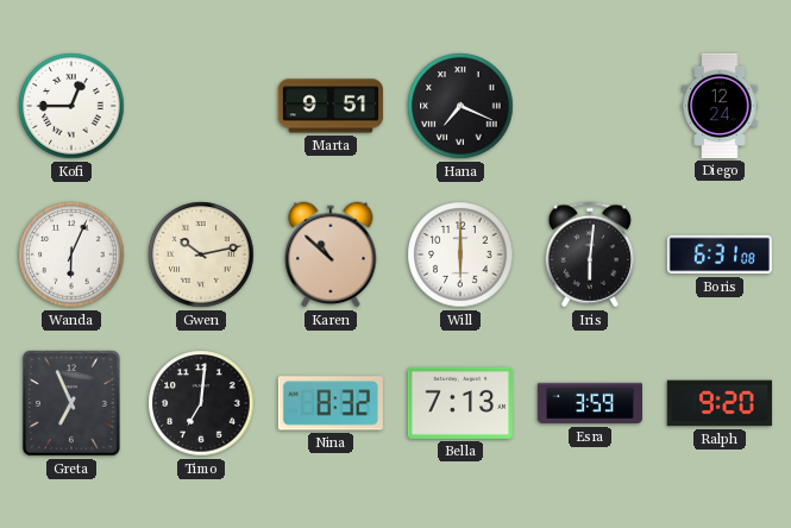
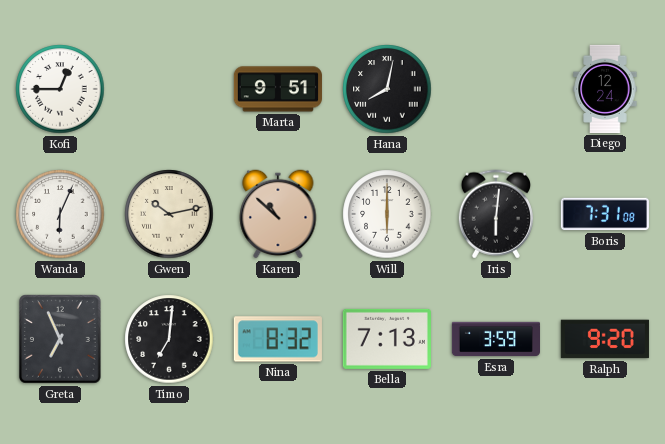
Hana: 7:19 -> 8:02
Boris: 6:31 -> 7:31
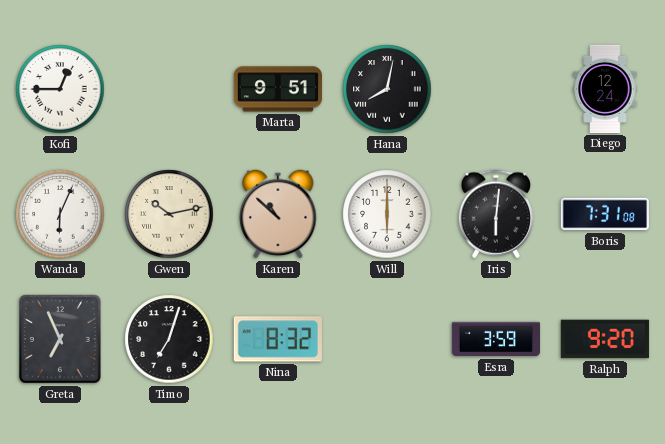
Timo: 7:01 -> 7:03
Bella: 7:13 -> none
